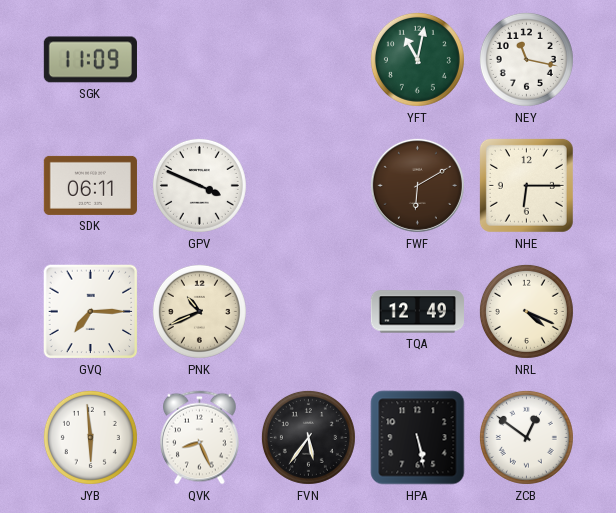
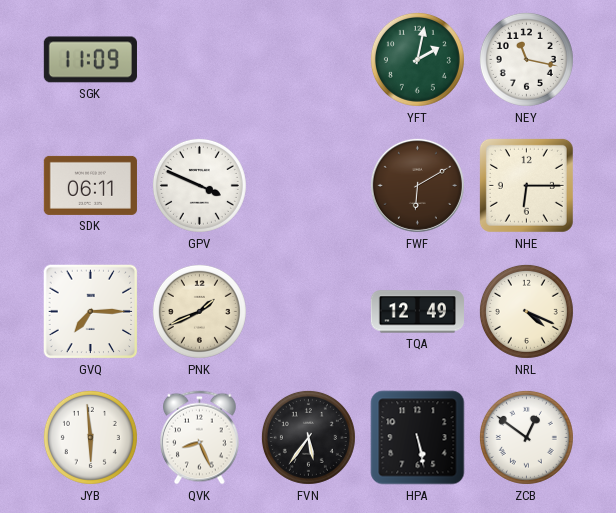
YFT: 11:02 -> 2:02
PNK: 10:41 -> 1:41
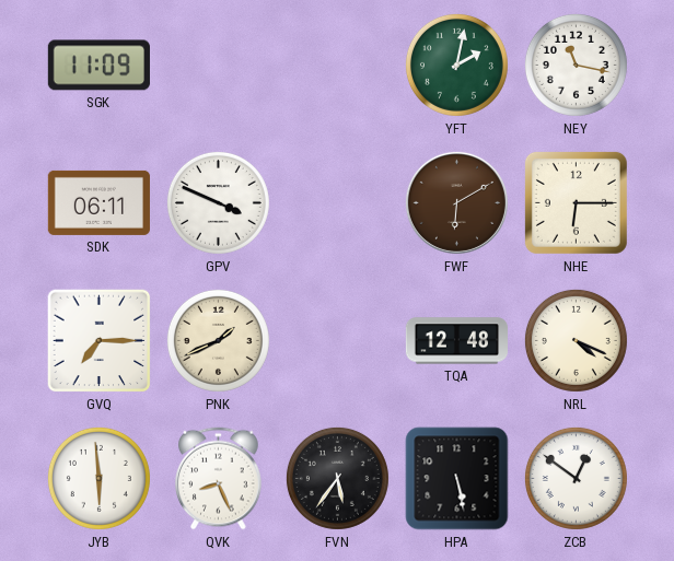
TQA: 12:49 -> 12:48
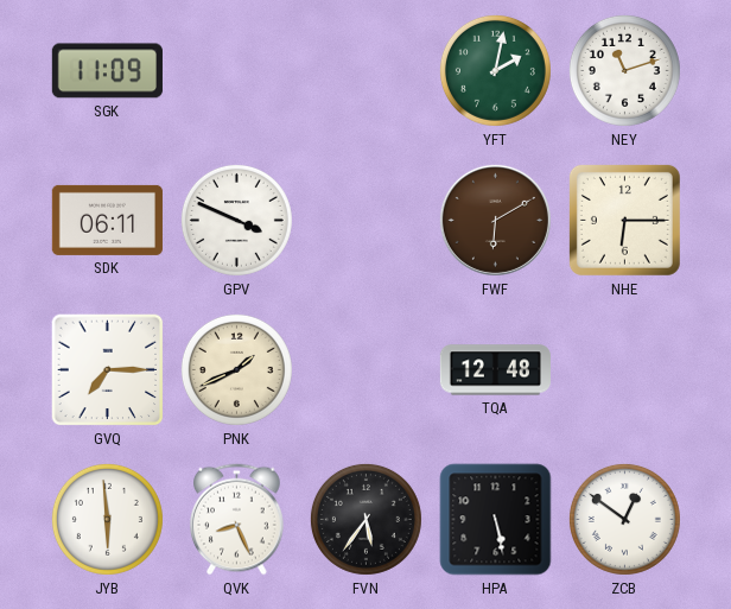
NEY: 11:17 -> 11:12
NRL: 4:19 -> none
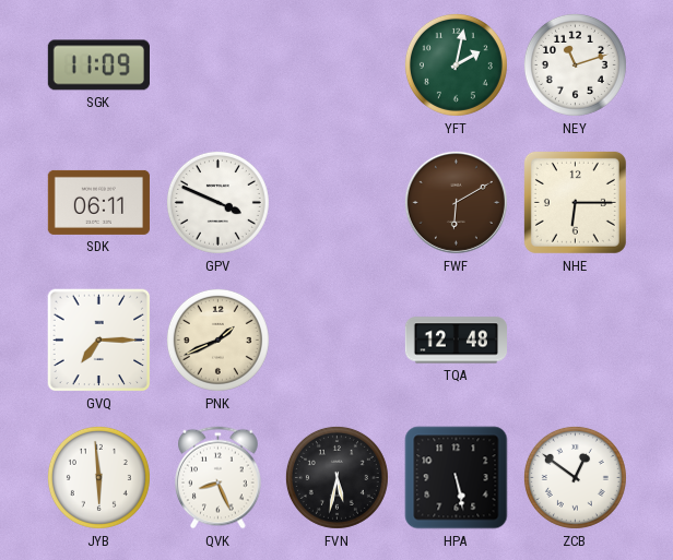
FVN: 5:36 -> 5:32
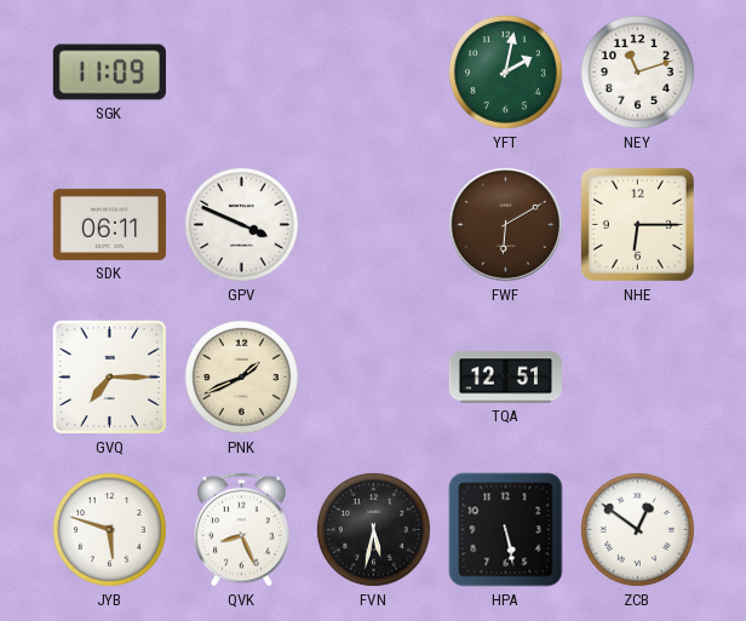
TQA: 12:48 -> 12:51
JYB: 5:59 -> 5:48
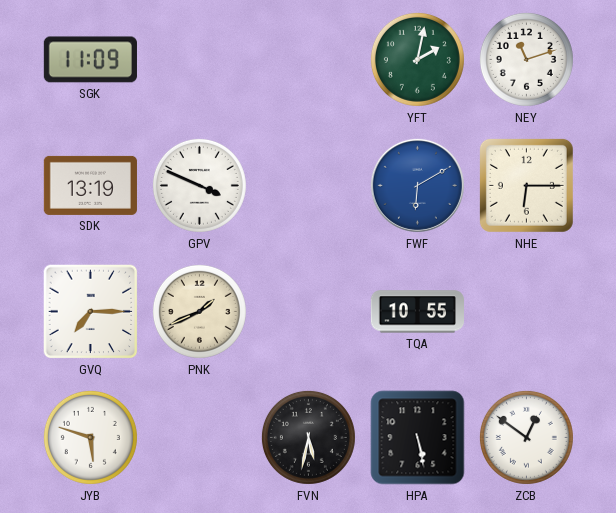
SDK: 06:11 -> 13:19
FWF dial: brown -> blue
TQA: 12:51 -> 10:55
QVK: 8:26 -> none
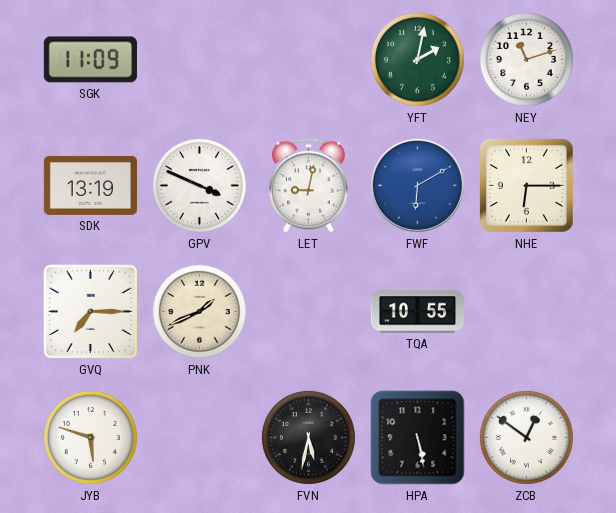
LET: none -> 9:02
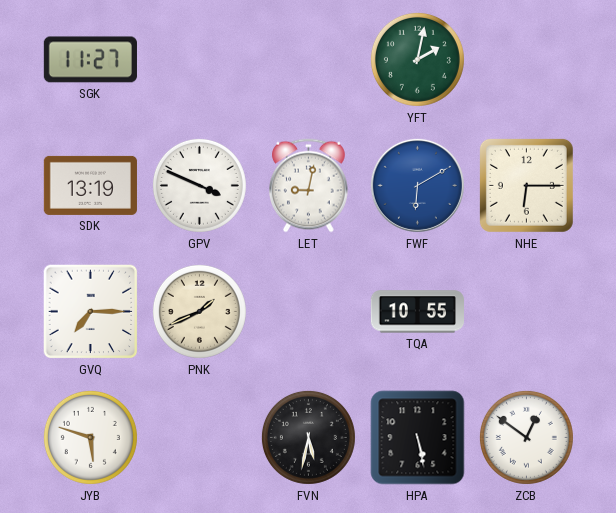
SGK: 11:09 -> 11:27
NEY: 11:12 -> none
